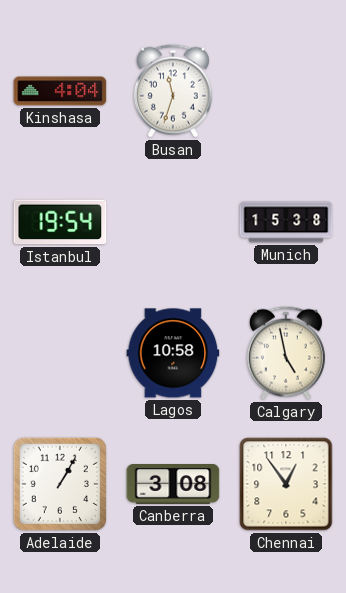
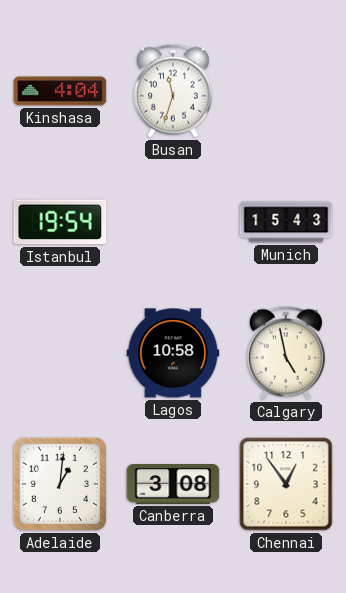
Munich: 15:38 -> 15:43
Adelaide: 1:05 -> 1:01
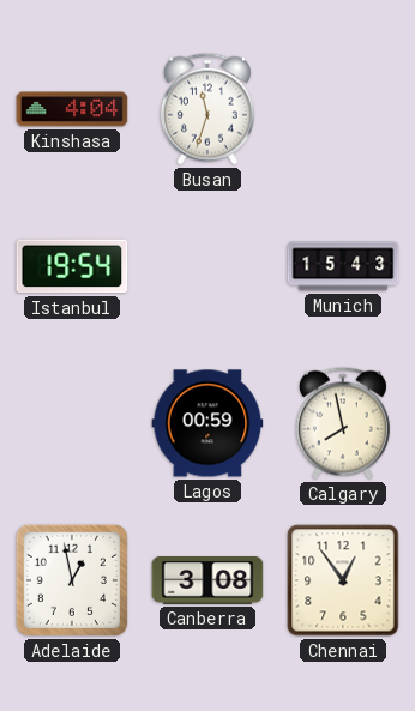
Lagos: 10:58 -> 00:59
Calgary: 4:58 -> 7:58
Adelaide: 1:01 -> 12:58
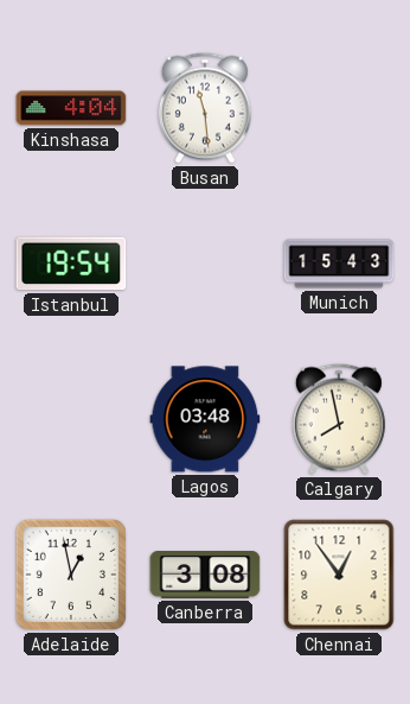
Busan: 11:33 -> 11:29
Lagos: 00:59 -> 03:48
